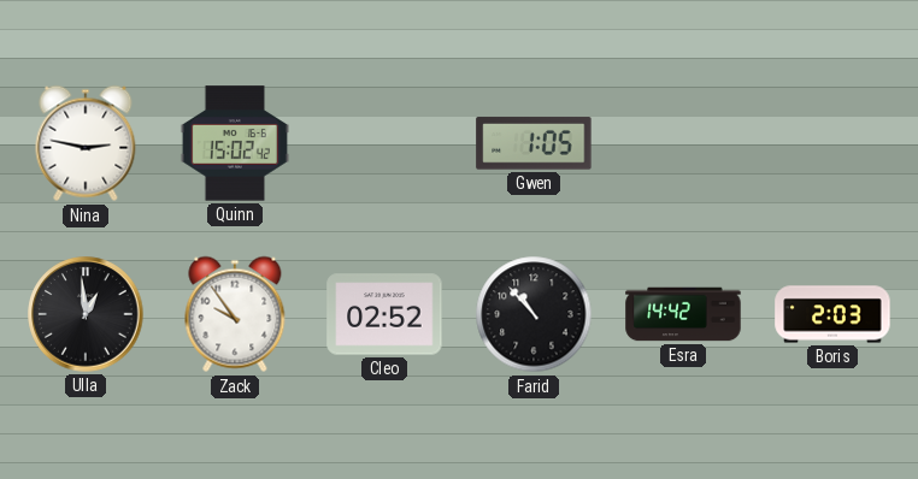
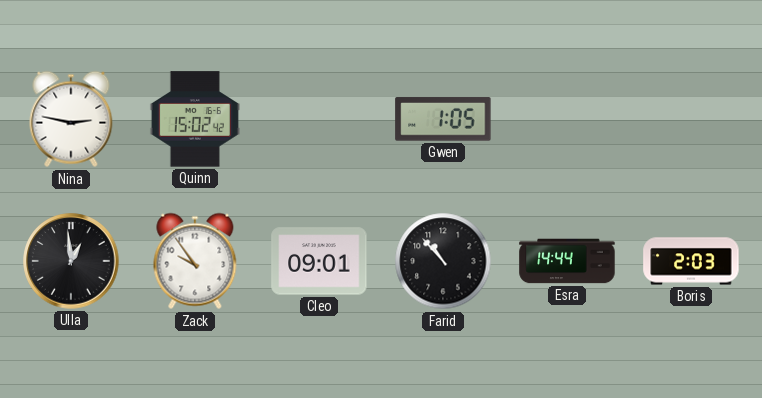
Cleo: 02:52 -> 09:01
Esra: 14:42 -> 14:44
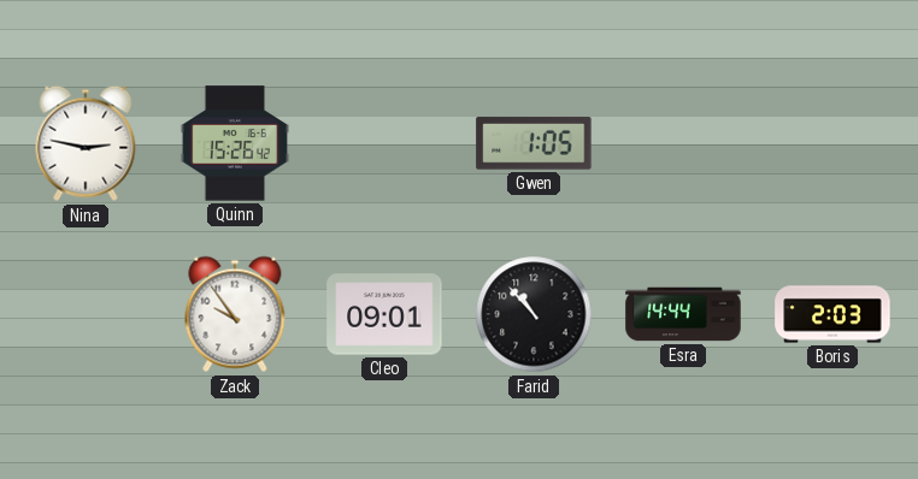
Quinn: 15:02 -> 15:26
Ulla: 12:59 -> none
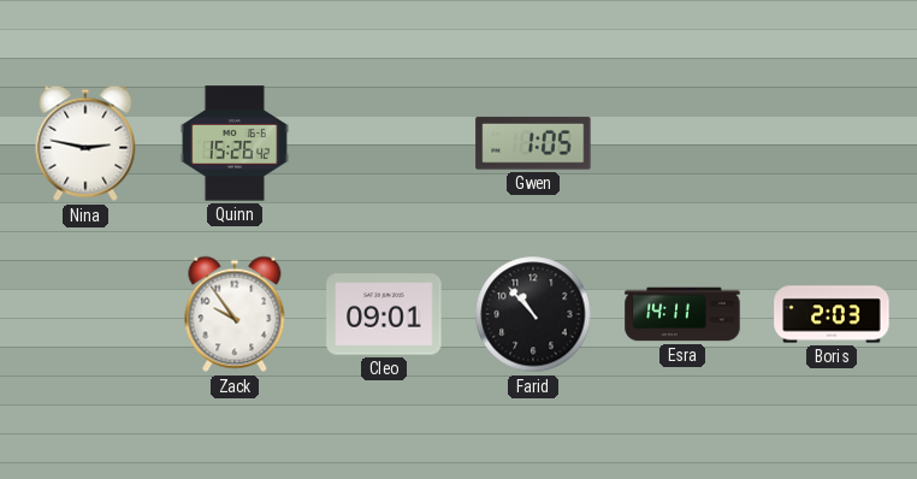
Esra: 14:44 -> 14:11
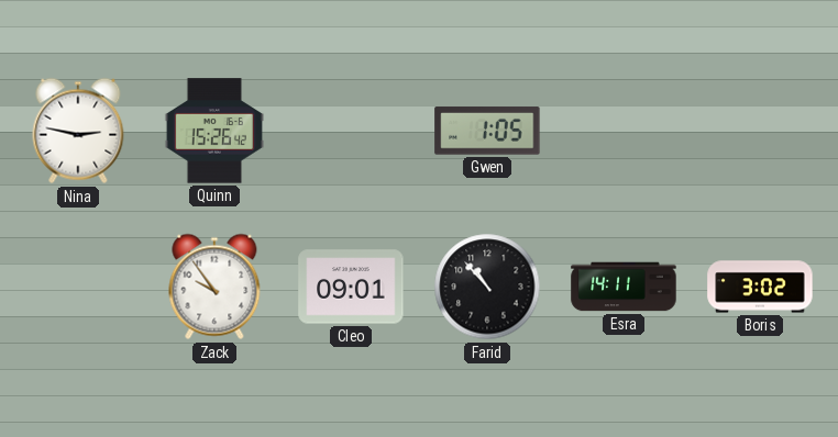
Boris: 2:03 -> 3:02
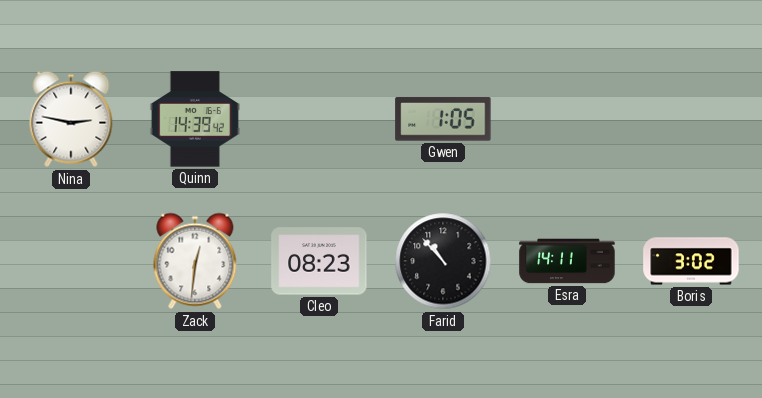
Quinn: 15:26 -> 14:39
Zack: 9:54 -> 12:31
Cleo: 09:01 -> 08:23
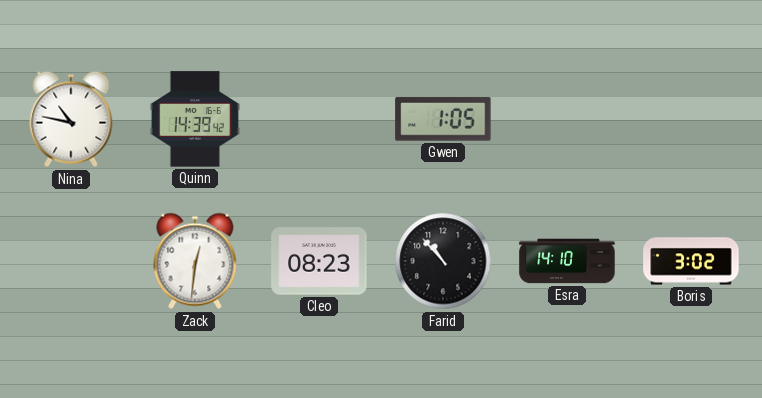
Nina: 2:47 -> 10:47
Esra: 14:11 -> 14:10
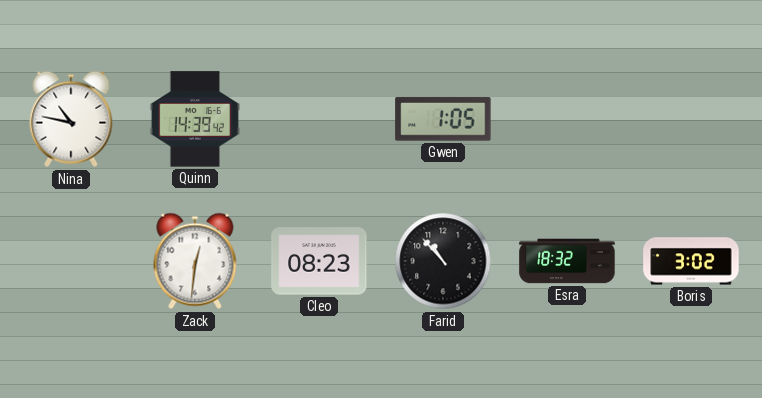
Esra: 14:10 -> 18:32
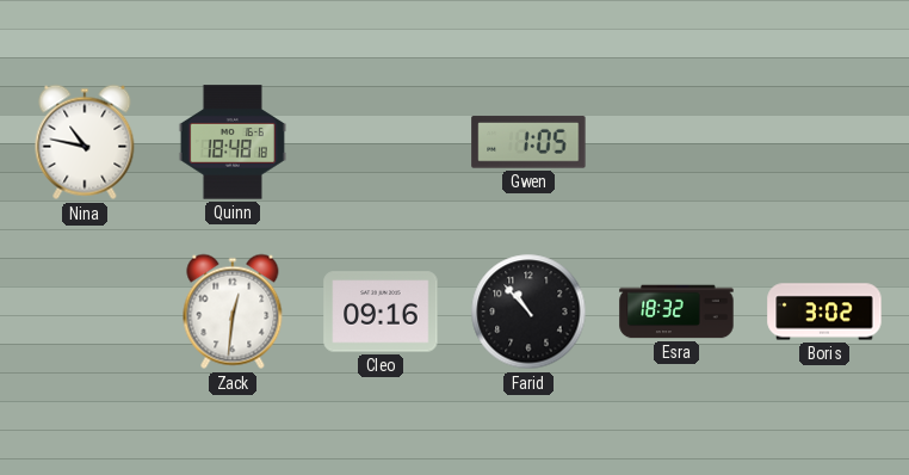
Quinn: 14:39 -> 18:48
Cleo: 08:23 -> 09:16
